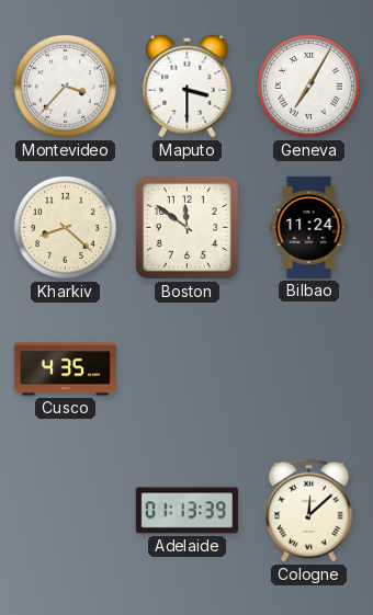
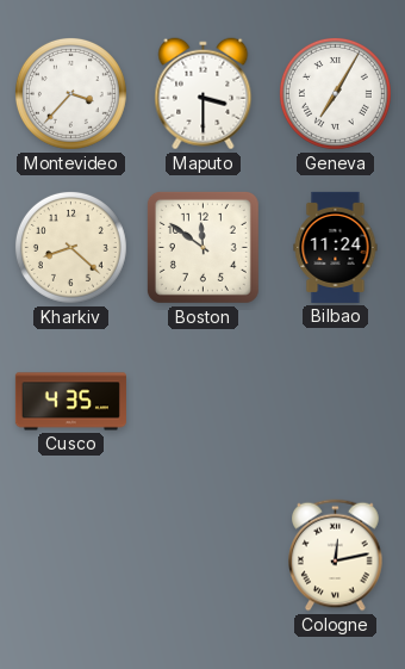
Adelaide: 01:13 -> none
Cologne: 12:08 -> 12:13
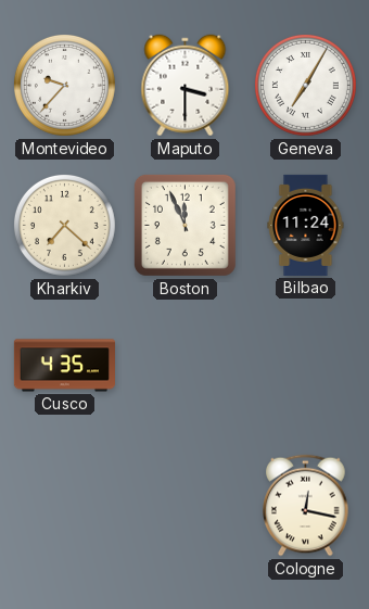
Montevideo: 3:37 -> 9:37
Kharkiv: 8:22 -> 7:22
Boston: 11:51 -> 11:56
Cologne: 12:13 -> 12:17
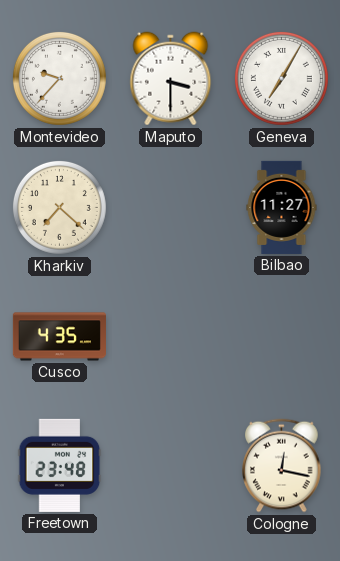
Boston: 11:56 -> none
Bilbao: 11:24 -> 11:27
Freetown: none -> 23:48
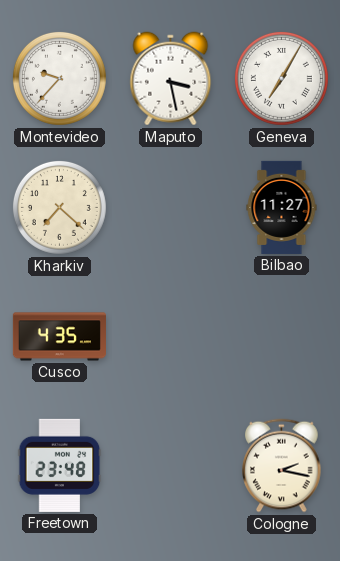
Maputo: 3:30 -> 3:28
Cologne: 12:17 -> 2:17
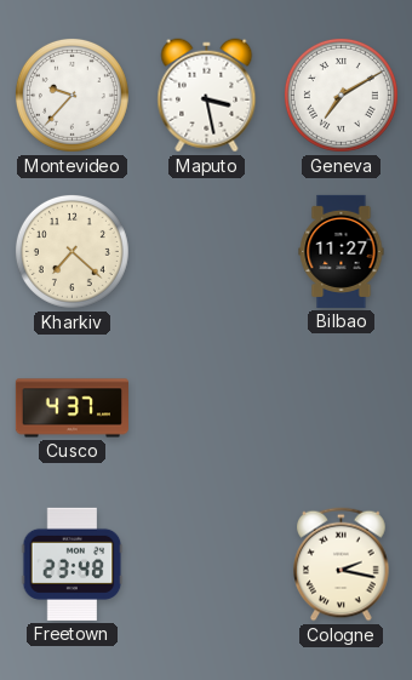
Geneva: 7:05 -> 7:10
Cusco: 4:35 -> 4:37
